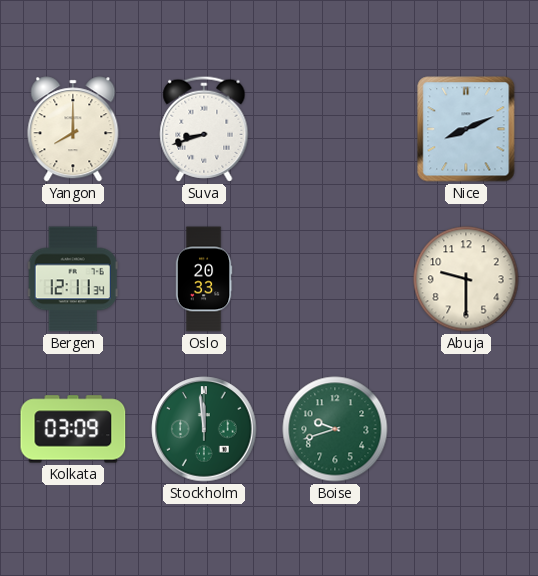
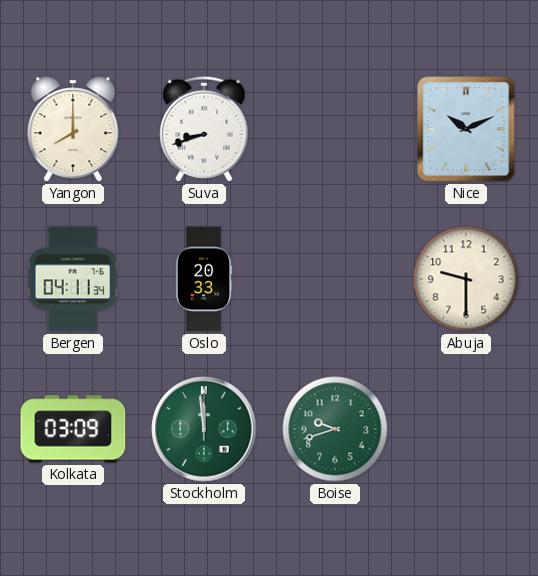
Nice: 8:11 -> 10:11
Bergen: 12:11 -> 04:11
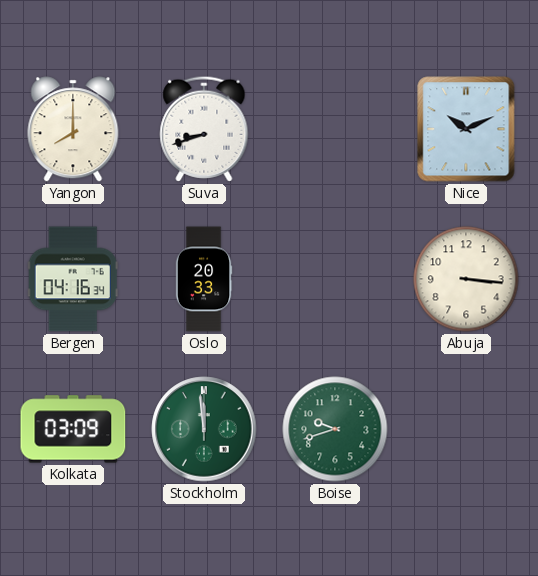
Bergen: 04:11 -> 04:16
Abuja: 9:30 -> 3:16
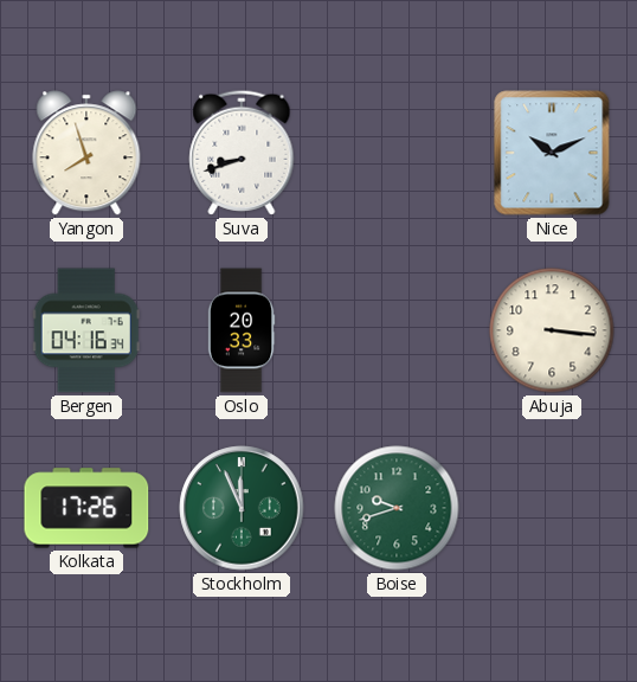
Yangon: 8:00 -> 7:57
Kolkata: 03:09 -> 17:26
Stockholm: 11:59 -> 11:56
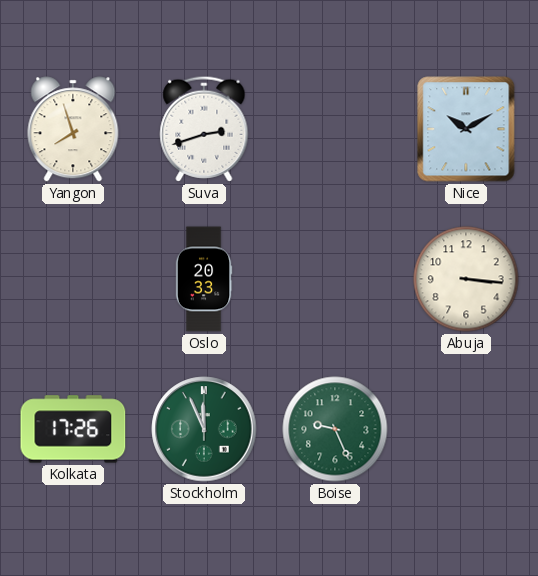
Suva: 8:42 -> 2:42
Nice: 10:11 -> 10:10
Bergen: 04:16 -> none
Boise: 9:42 -> 9:26
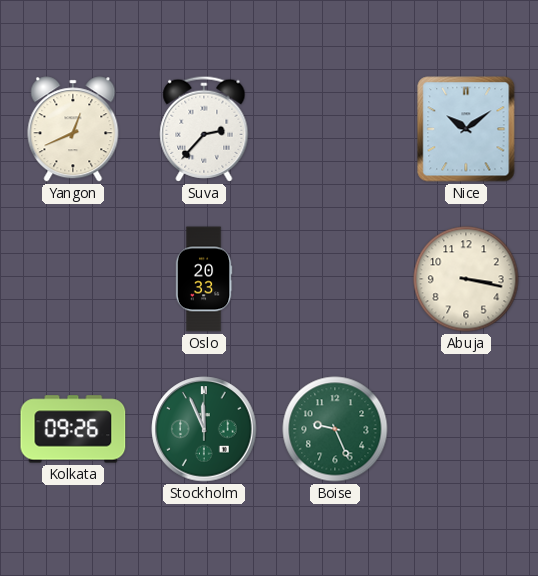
Yangon: 7:57 -> 12:41
Suva: 2:42 -> 2:37
Nice: 10:10 -> 10:09
Abuja: 3:16 -> 3:17
Kolkata: 17:26 -> 09:26
